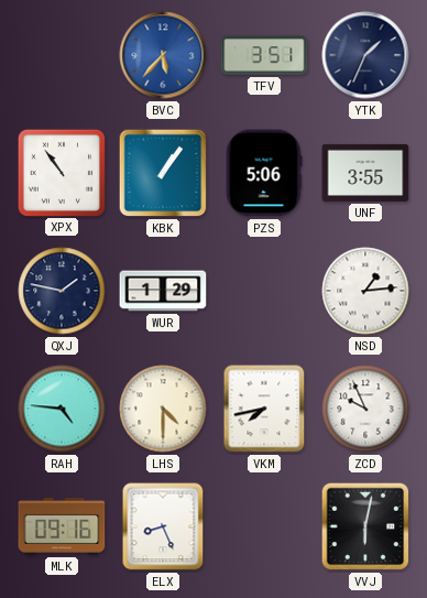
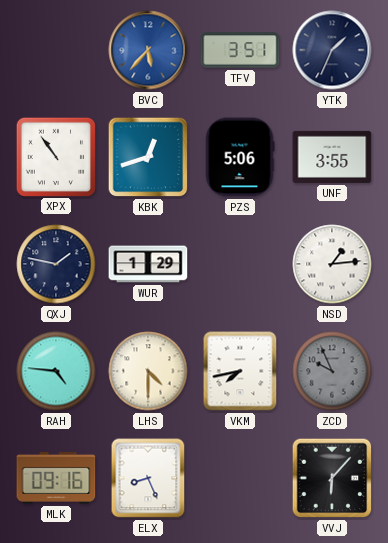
KBK: 1:06 -> 12:42
ZCD dial: white -> grey
VVJ: 6:02 -> 6:07
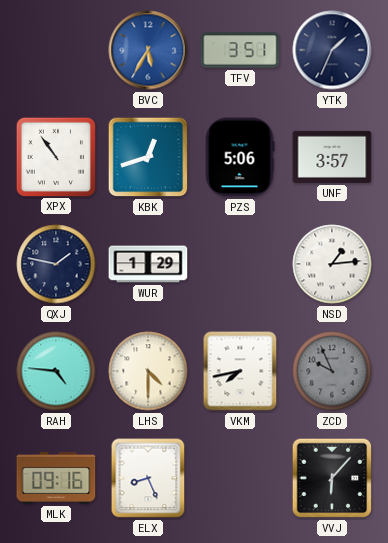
BVC: 5:37 -> 5:35
UNF: 3:55 -> 3:57
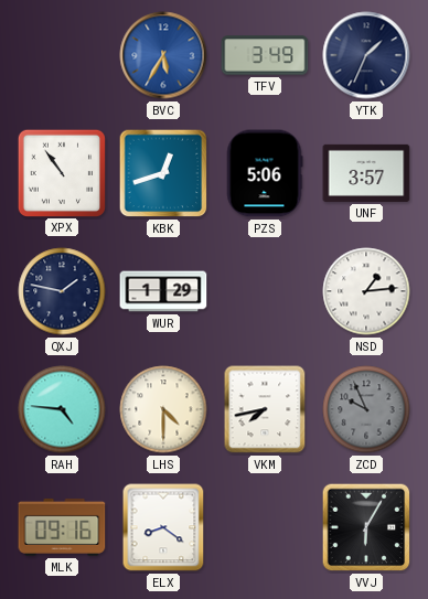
TFV: 3:51 -> 3:49
ELX: 8:26 -> 8:21
VVJ: 6:07 -> 6:05
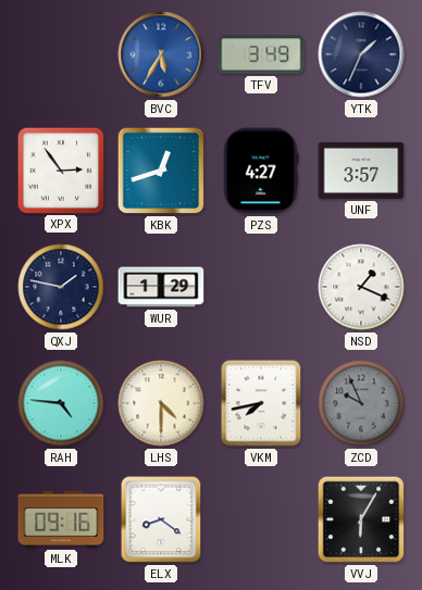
XPX: 10:54 -> 2:54
PZS: 5:06 -> 4:27
NSD: 1:14 -> 1:19
